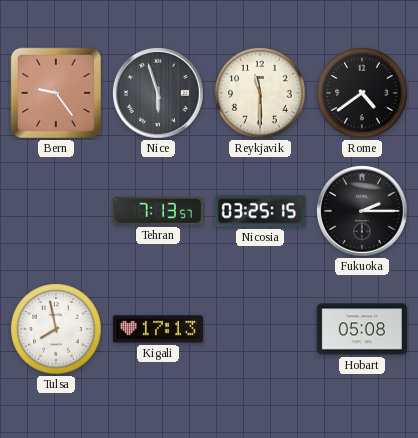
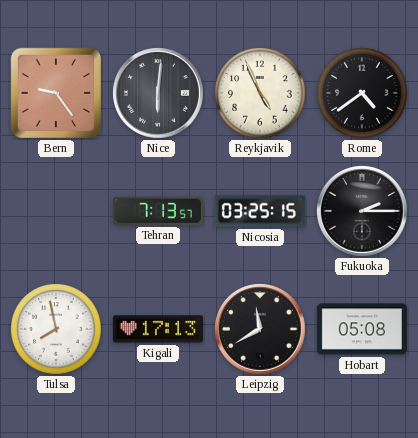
Nice: 5:57 -> 6:01
Reykjavik: 11:30 -> 4:56
Leipzig: none -> 11:40
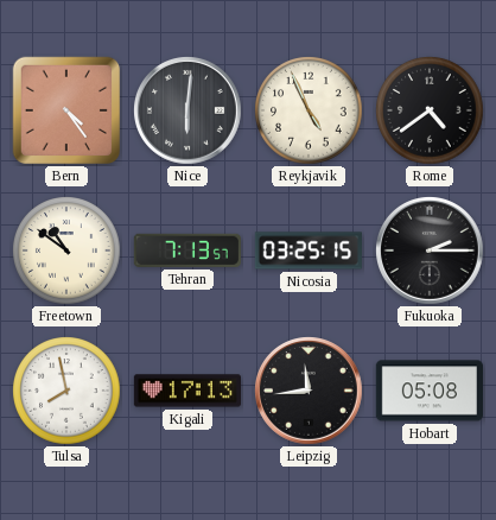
Bern: 9:24 -> 4:24
Freetown: none -> 10:51
Leipzig: 11:40 -> 11:44
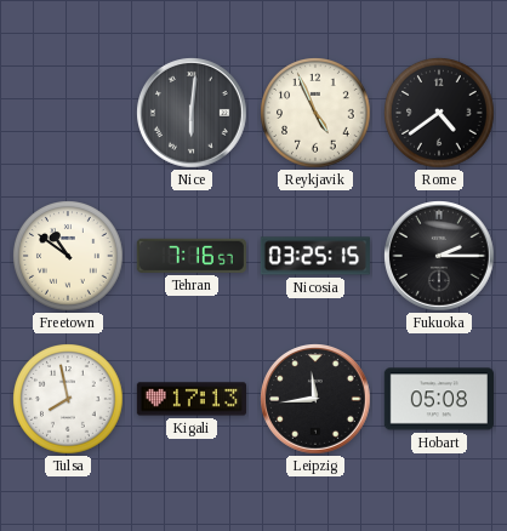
Bern: 4:24 -> none
Tehran: 7:13 -> 7:16
